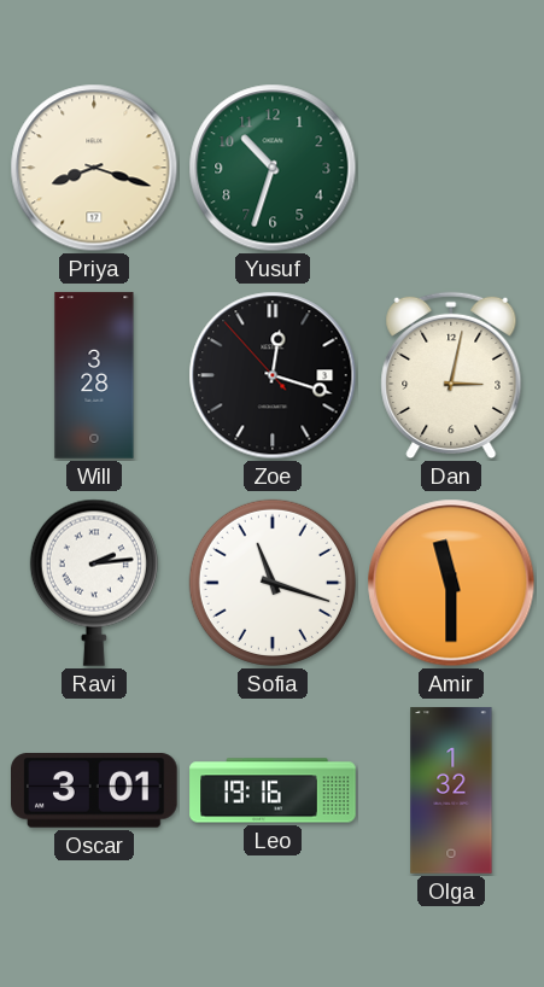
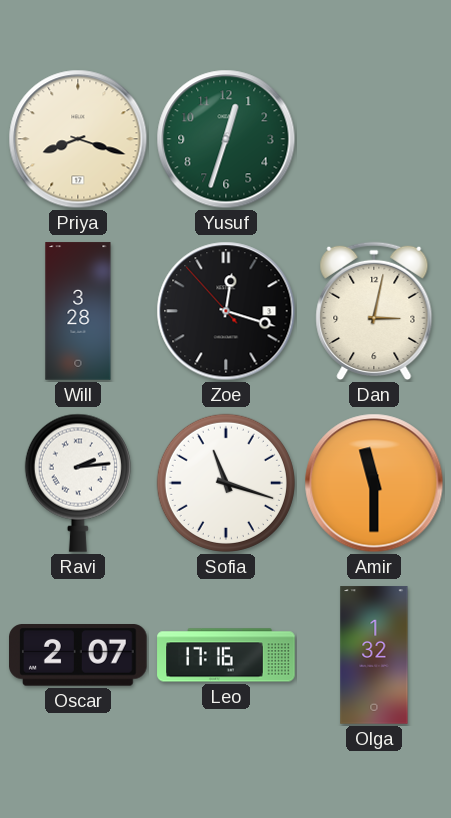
Yusuf: 10:33 -> 12:33
Oscar: 3:01 -> 2:07
Leo: 19:16 -> 17:16
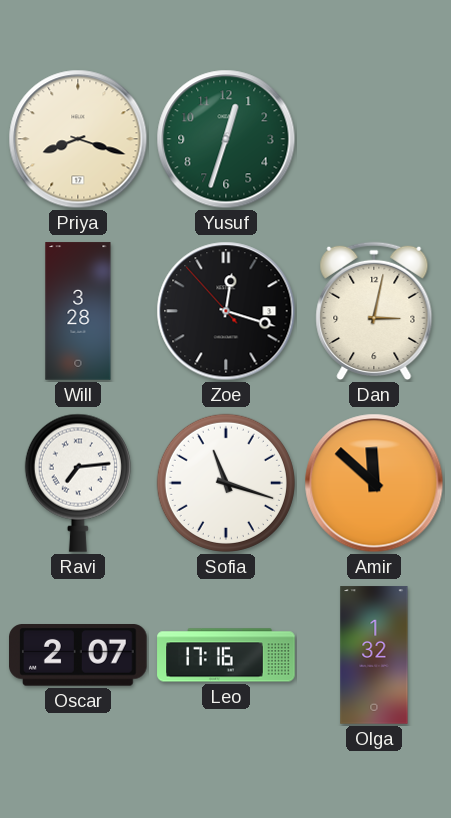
Ravi: 2:14 -> 7:14
Amir: 11:30 -> 11:52
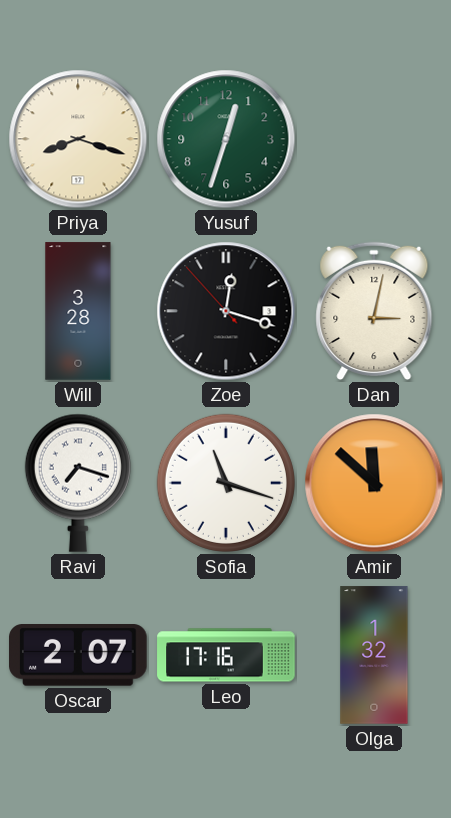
Ravi: 7:14 -> 7:18
